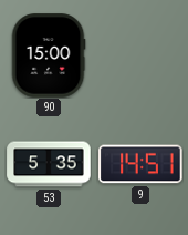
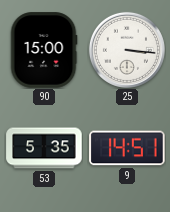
25: none -> 3:16
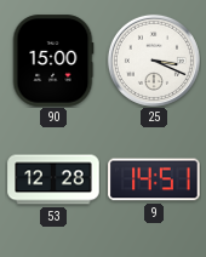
25: 3:16 -> 3:19
53: 5:35 -> 12:28
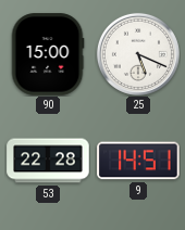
25: 3:19 -> 5:19
53: 12:28 -> 22:28
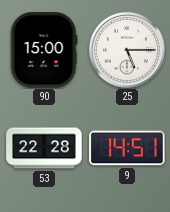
25: 5:19 -> 5:15
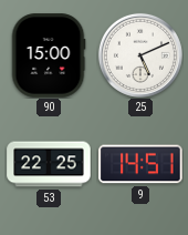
25: 5:15 -> 5:11
53: 22:28 -> 22:25
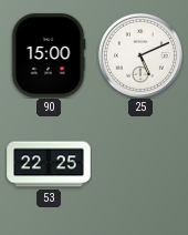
9: 14:51 -> none
